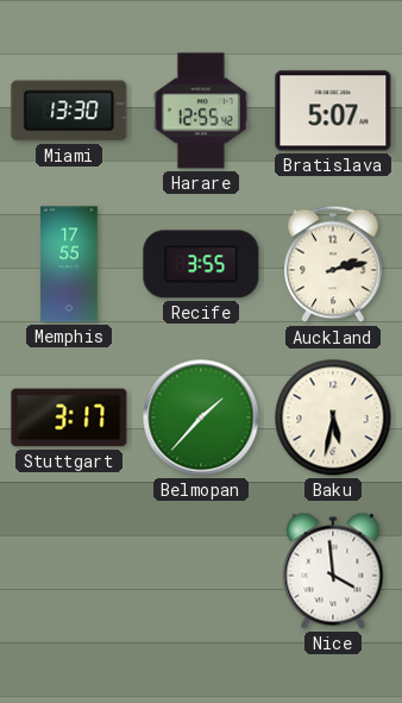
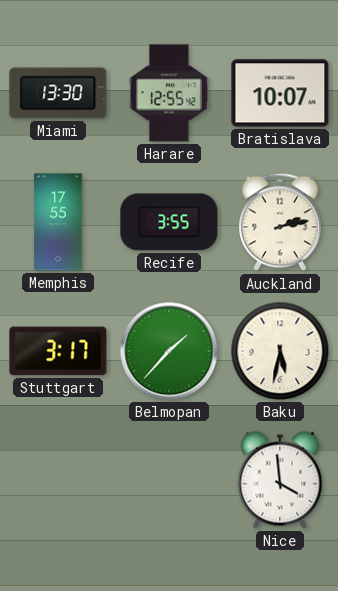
Bratislava: 5:07 -> 10:07
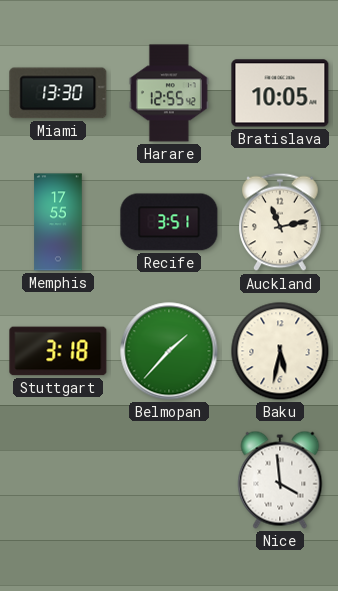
Bratislava: 10:07 -> 10:05
Recife: 3:55 -> 3:51
Auckland: 2:13 -> 11:13
Stuttgart: 3:17 -> 3:18
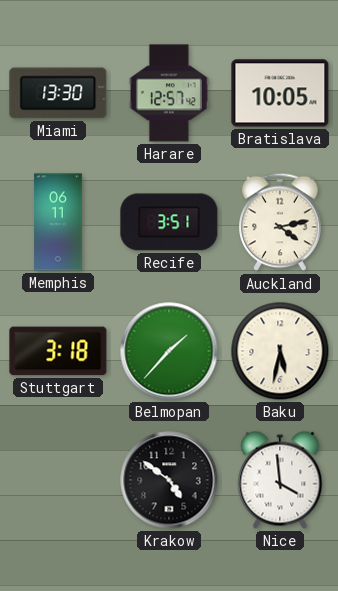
Harare: 12:55 -> 12:57
Memphis: 17:55 -> 06:11
Auckland: 11:13 -> 4:13
Krakow: none -> 4:51
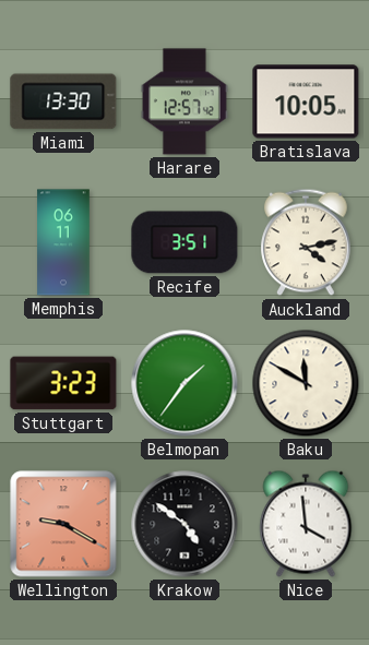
Stuttgart: 3:18 -> 3:23
Belmopan: 1:37 -> 1:36
Baku: 5:32 -> 11:50
Wellington: none -> 9:20
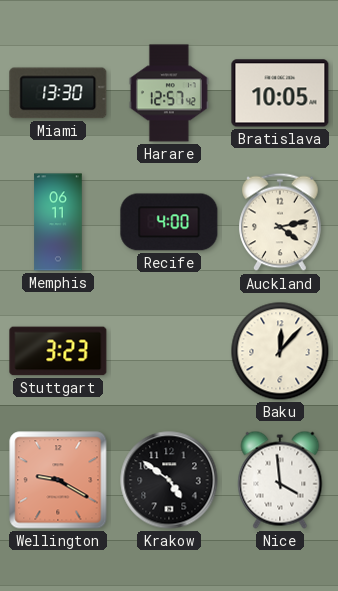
Recife: 3:51 -> 4:00
Belmopan: 1:36 -> none
Baku: 11:50 -> 12:07
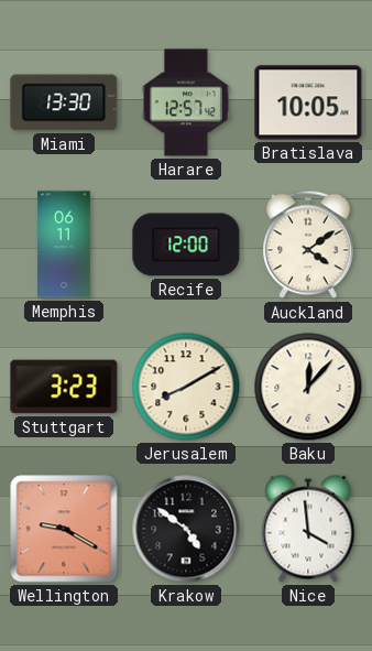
Recife: 4:00 -> 12:00
Auckland: 4:13 -> 4:09
Jerusalem: none -> 8:10
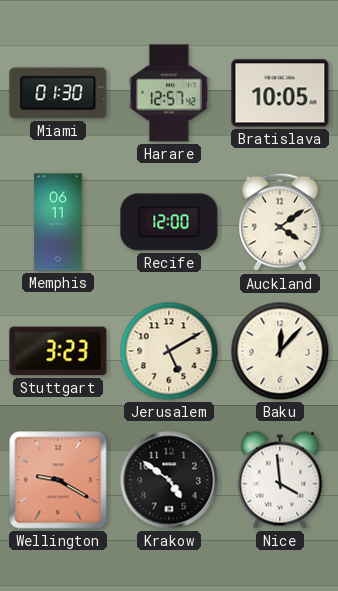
Miami: 13:30 -> 01:30
Jerusalem: 8:10 -> 5:10
